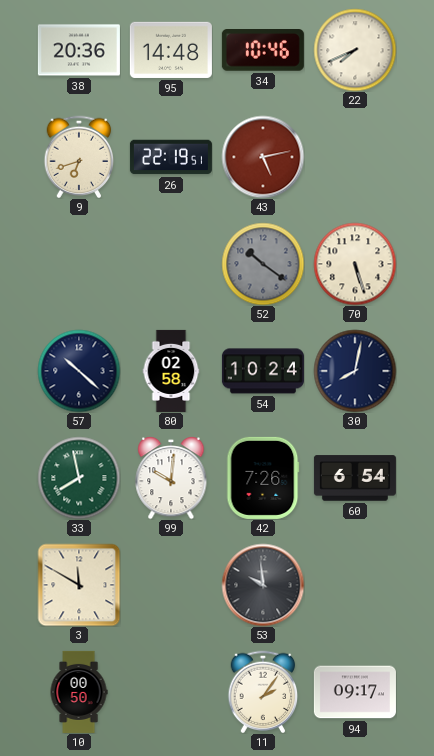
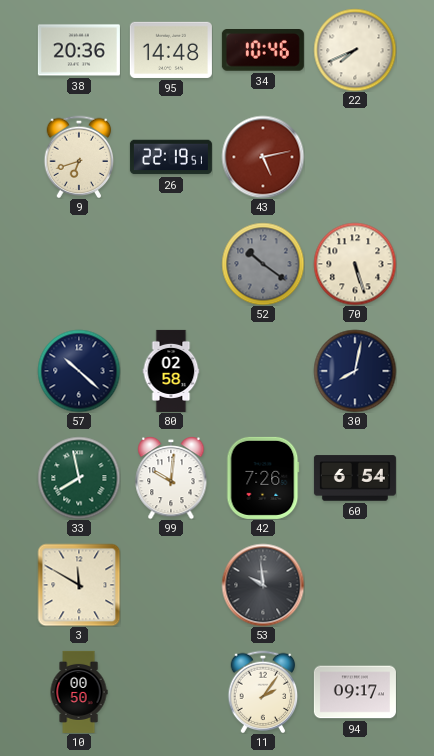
54: 10:24 -> none
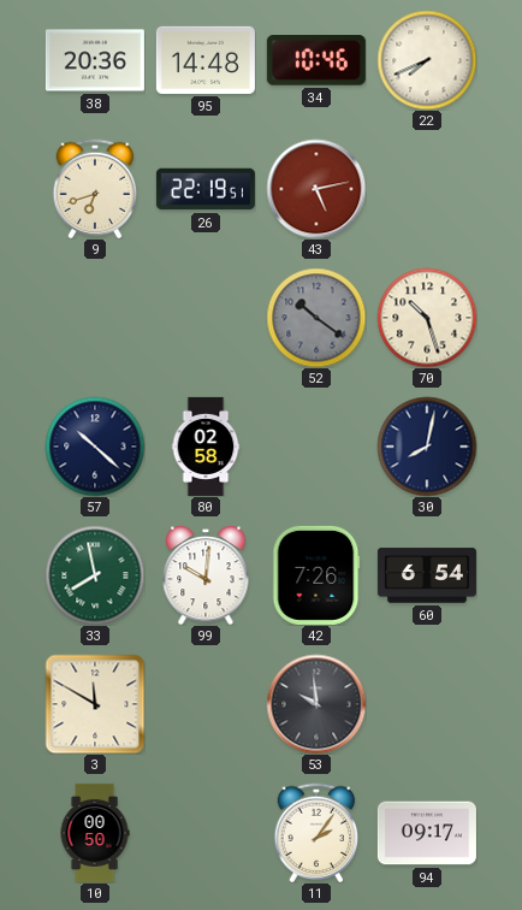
70: 5:27 -> 10:27
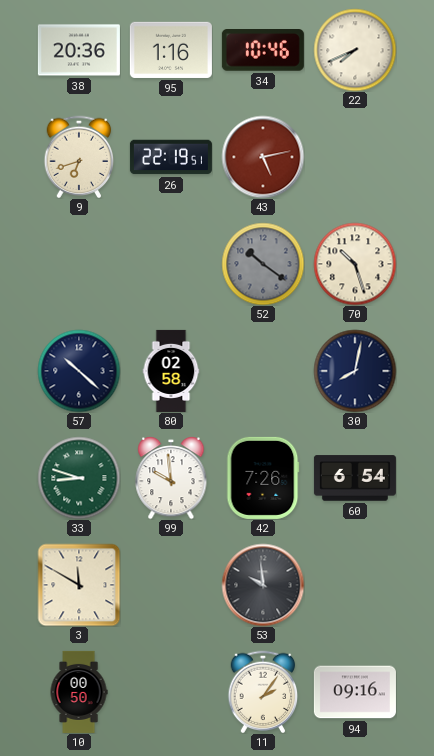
95: 14:48 -> 1:16
33: 7:58 -> 8:48
99: 10:01 -> 9:59
94: 09:17 -> 09:16
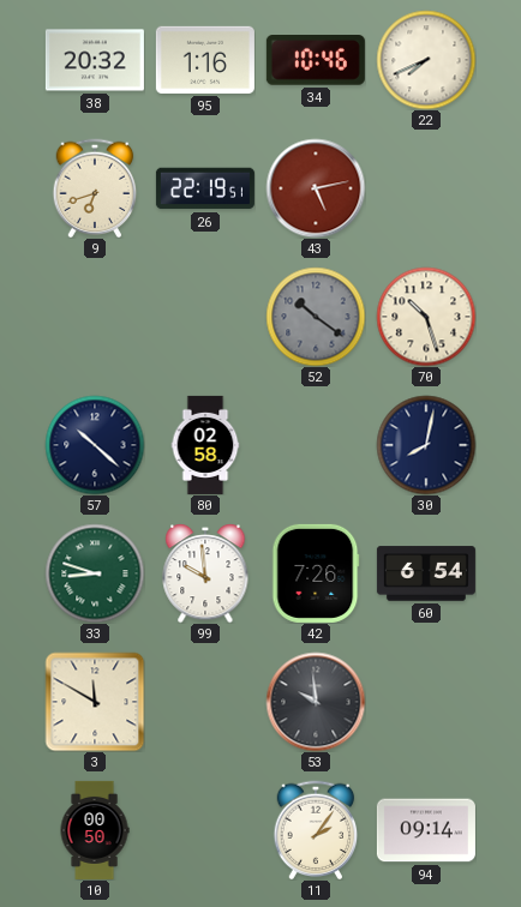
38: 20:36 -> 20:32
94: 09:16 -> 09:14
